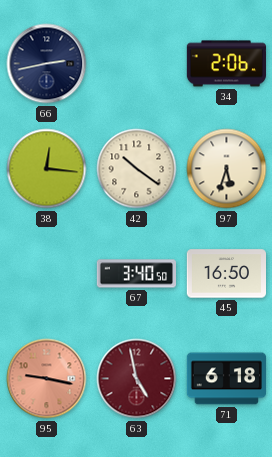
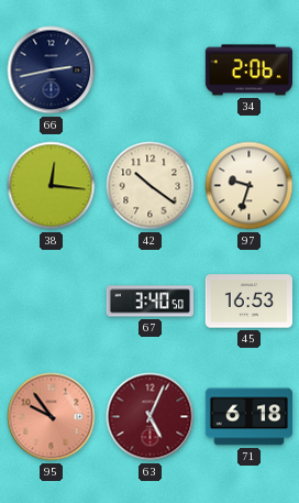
97: 5:33 -> 9:33
45: 16:50 -> 16:53
95: 9:17 -> 9:54
63: 4:58 -> 5:04
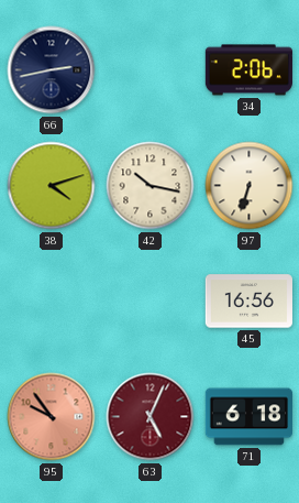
38: 12:16 -> 4:12
42: 10:21 -> 10:17
97: 9:33 -> 6:33
67: 3:40 -> none
45: 16:53 -> 16:56
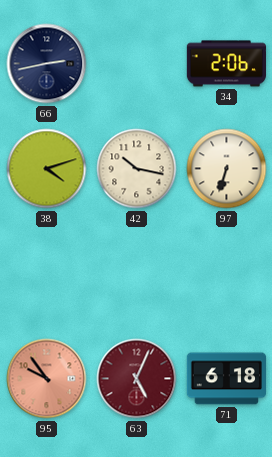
45: 16:56 -> none
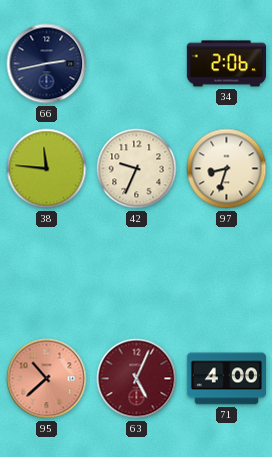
38: 4:12 -> 11:46
42: 10:17 -> 9:34
97: 6:33 -> 8:33
95: 9:54 -> 10:38
71: 6:18 -> 4:00
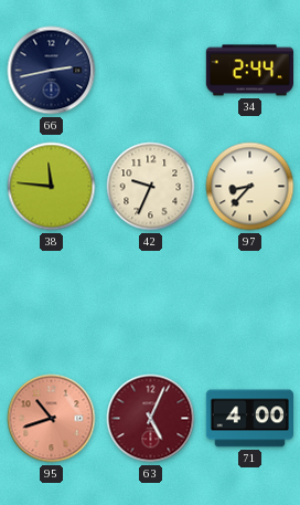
34: 2:06 -> 2:44
97: 8:33 -> 8:37
95: 10:38 -> 10:42
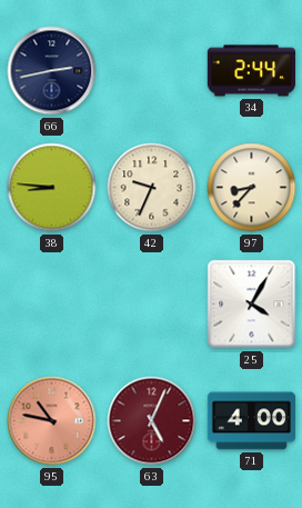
38: 11:46 -> 8:46
25: none -> 4:05
95: 10:42 -> 10:47
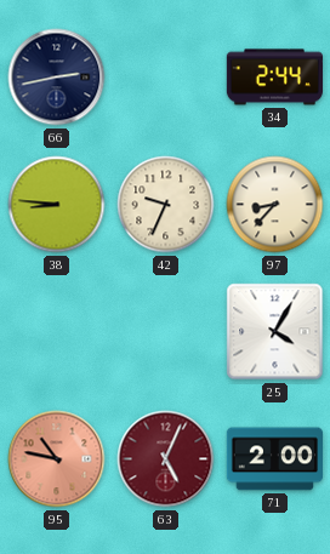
71: 4:00 -> 2:00
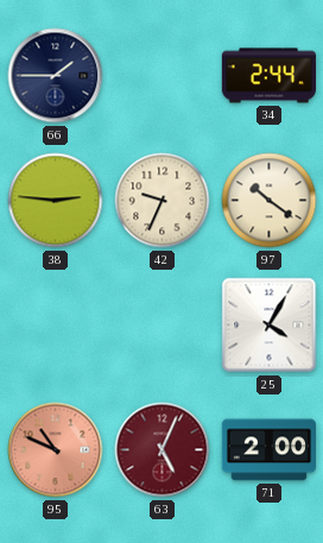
66: 2:43 -> 1:45
38: 8:46 -> 2:46
97: 8:37 -> 10:21
95: 10:47 -> 10:49
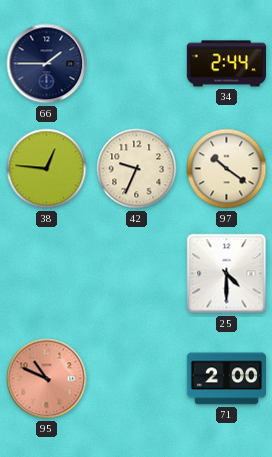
38: 2:46 -> 12:46
25: 4:05 -> 4:30
63: 5:04 -> none
